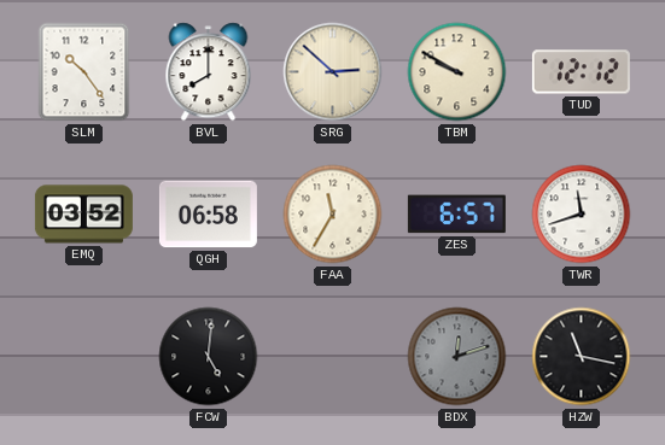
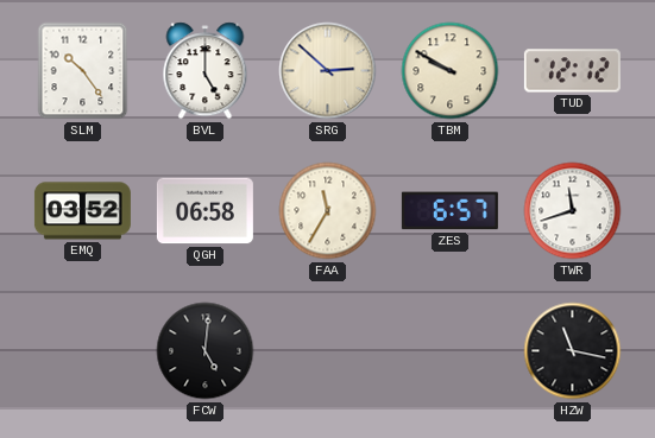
BVL: 8:00 -> 5:00
BDX: 12:12 -> none
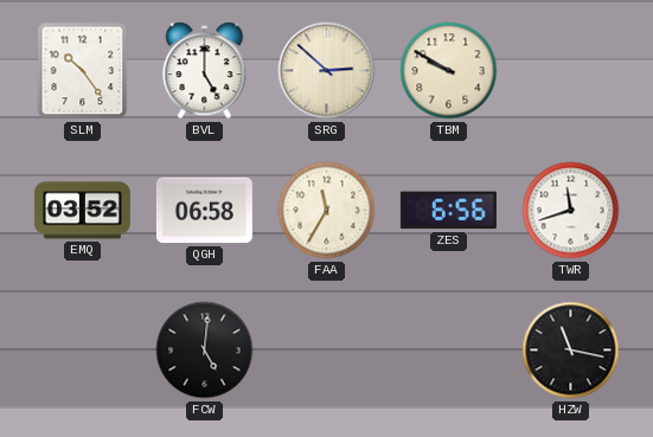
TUD: 12:12 -> none
ZES: 6:57 -> 6:56
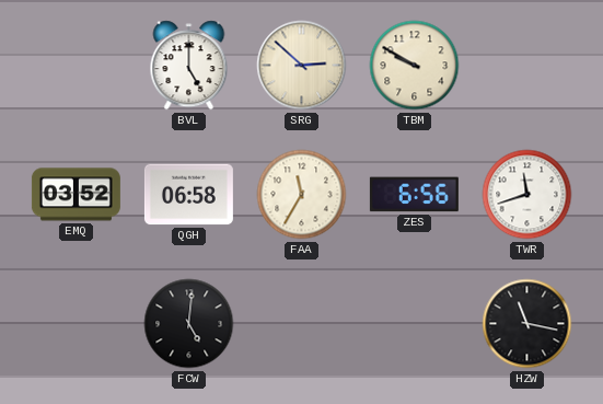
SLM: 10:24 -> none
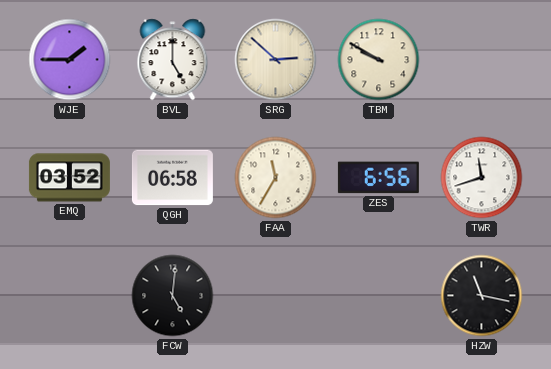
WJE: none -> 1:45
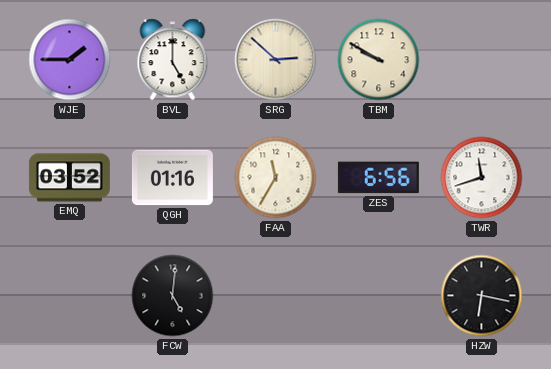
QGH: 06:58 -> 01:16
HZW: 11:17 -> 6:17
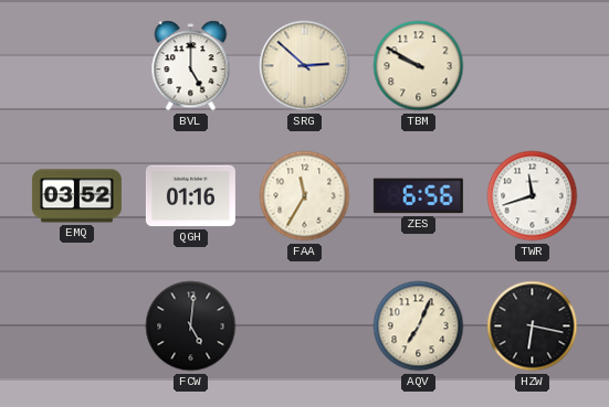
WJE: 1:45 -> none
AQV: none -> 7:04
